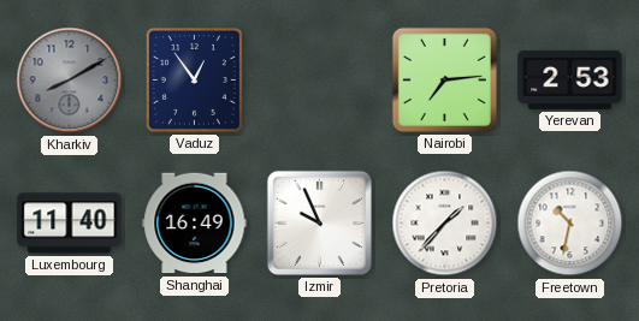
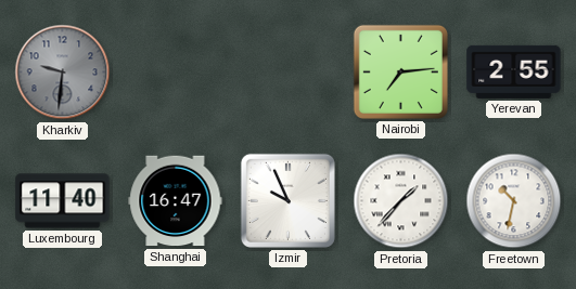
Kharkiv: 8:10 -> 9:31
Vaduz: 12:54 -> none
Yerevan: 2:53 -> 2:55
Shanghai: 16:49 -> 16:47
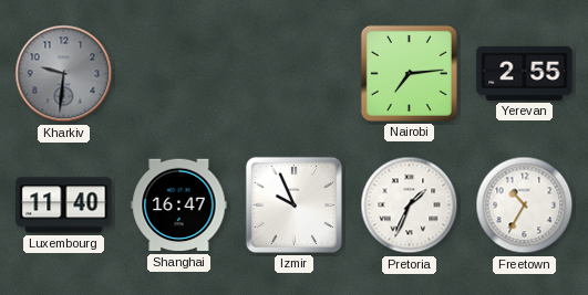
Pretoria: 1:37 -> 1:34
Freetown: 10:32 -> 10:35
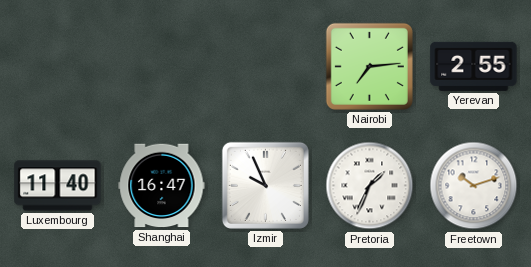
Kharkiv: 9:31 -> none
Freetown: 10:35 -> 10:12
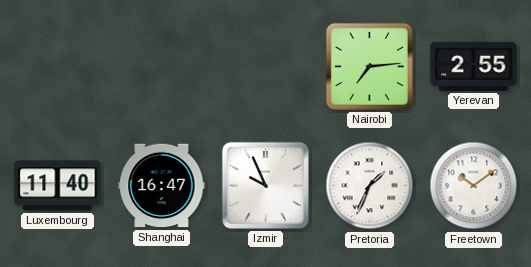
Freetown: 10:12 -> 10:09
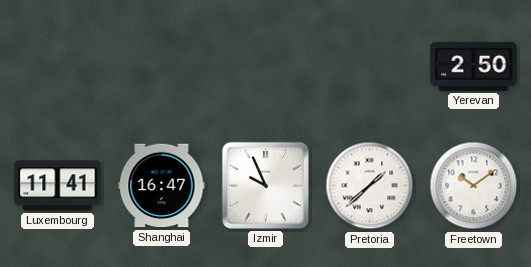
Nairobi: 7:14 -> none
Yerevan: 2:55 -> 2:50
Luxembourg: 11:40 -> 11:41
Pretoria: 1:34 -> 1:38
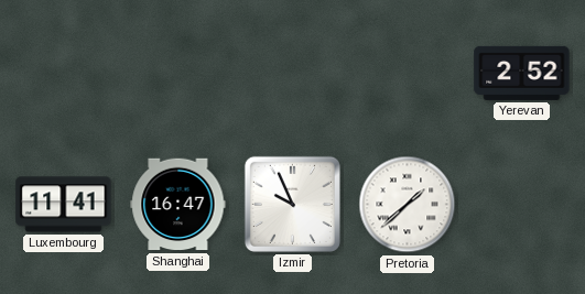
Yerevan: 2:50 -> 2:52
Freetown: 10:09 -> none
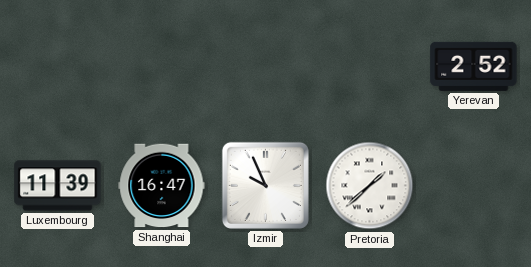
Luxembourg: 11:41 -> 11:39
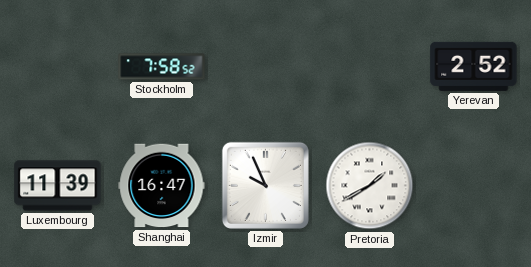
Stockholm: none -> 7:58
Pretoria: 1:38 -> 1:40
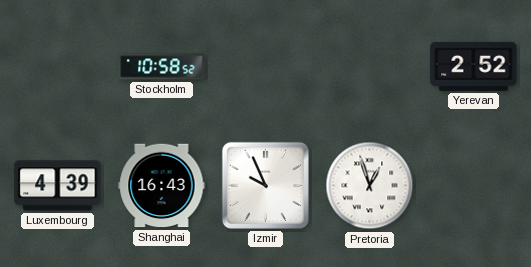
Stockholm: 7:58 -> 10:58
Luxembourg: 11:39 -> 4:39
Shanghai: 16:47 -> 16:43
Pretoria: 1:40 -> 12:57
